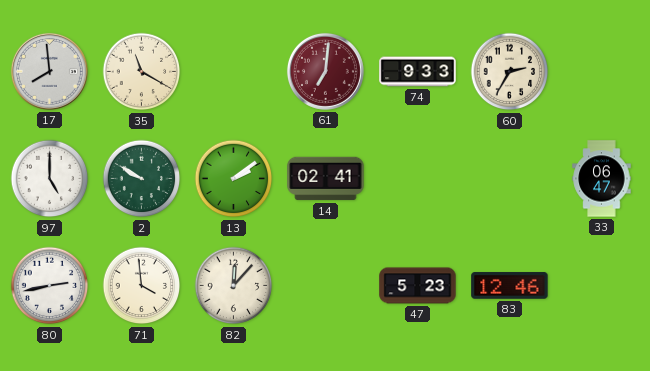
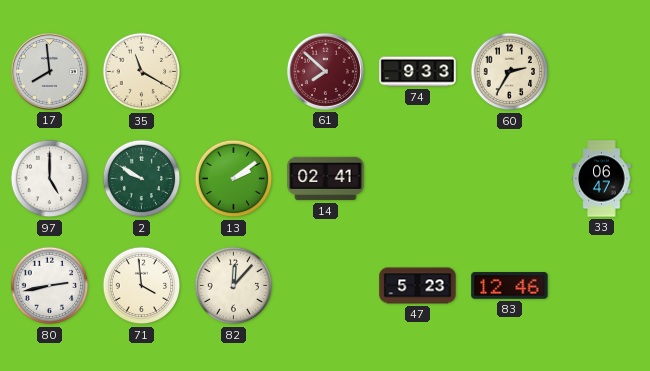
61: 7:01 -> 7:52
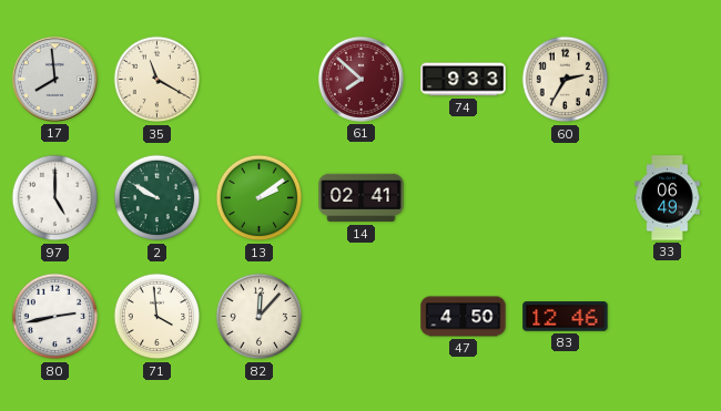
33: 06:47 -> 06:49
47: 5:23 -> 4:50
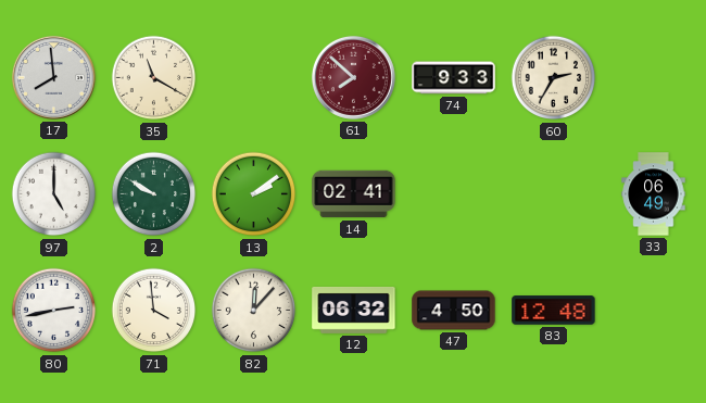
12: none -> 06:32
83: 12:46 -> 12:48
